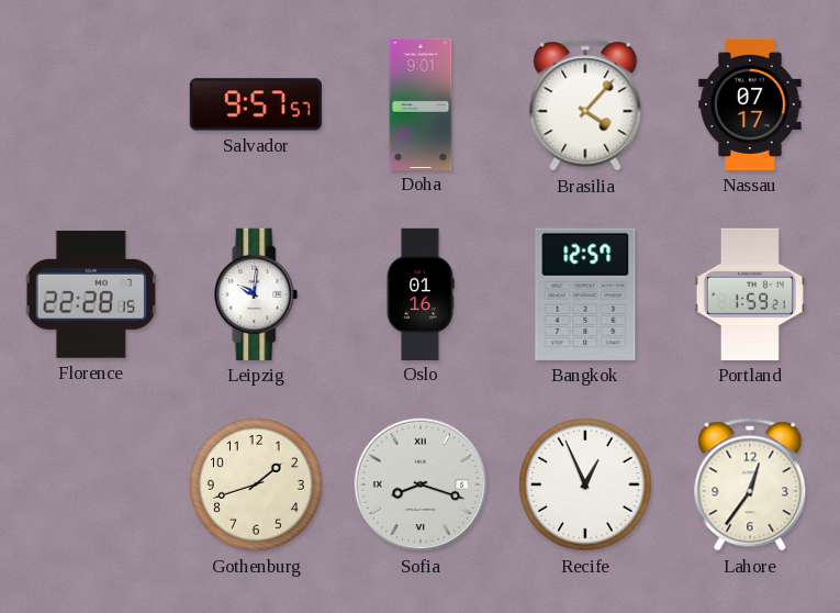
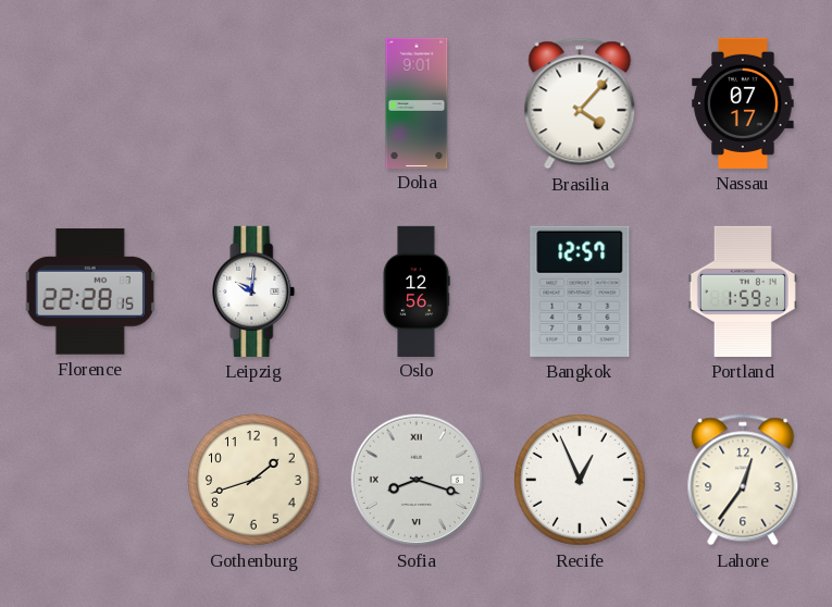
Salvador: 9:57 -> none
Oslo: 01:16 -> 12:56
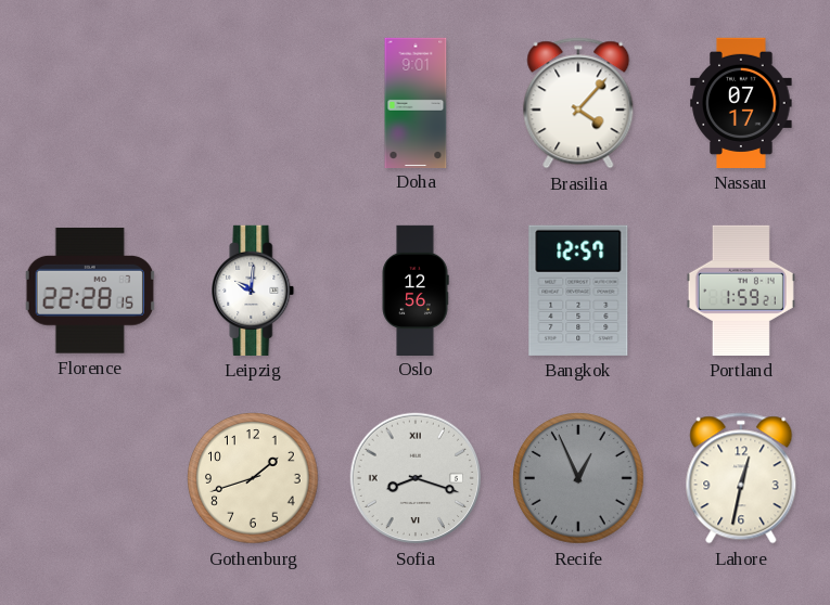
Recife dial: white -> grey
Lahore: 12:36 -> 12:32
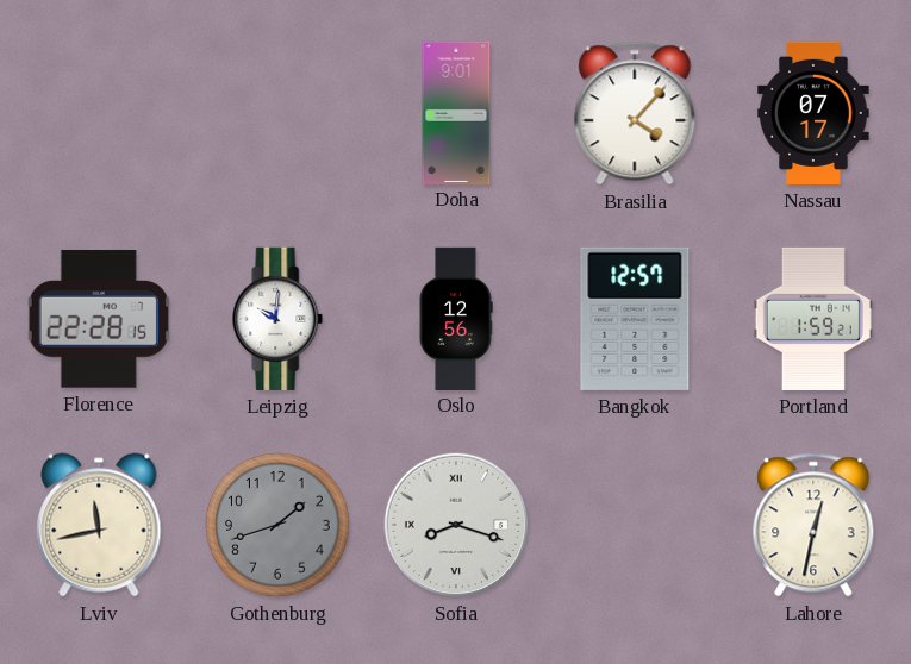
Lviv: none -> 11:43
Gothenburg dial: cream -> grey
Recife: 12:56 -> none
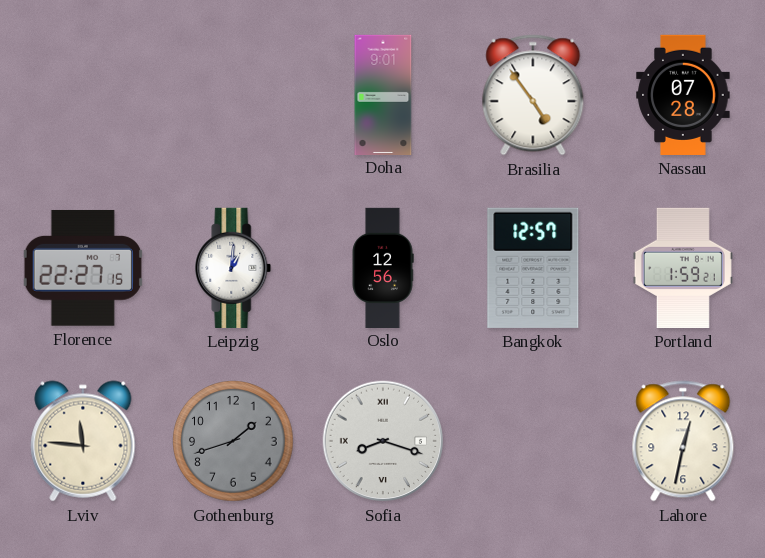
Brasilia: 4:07 -> 4:54
Nassau: 07:17 -> 07:28
Florence: 22:28 -> 22:27
Leipzig: 10:01 -> 1:01
Lviv: 11:43 -> 11:46
